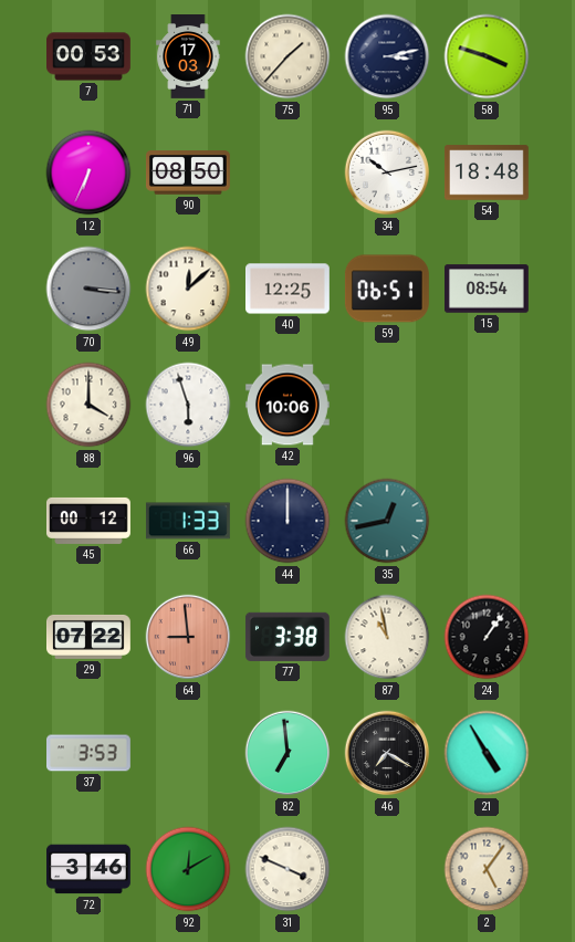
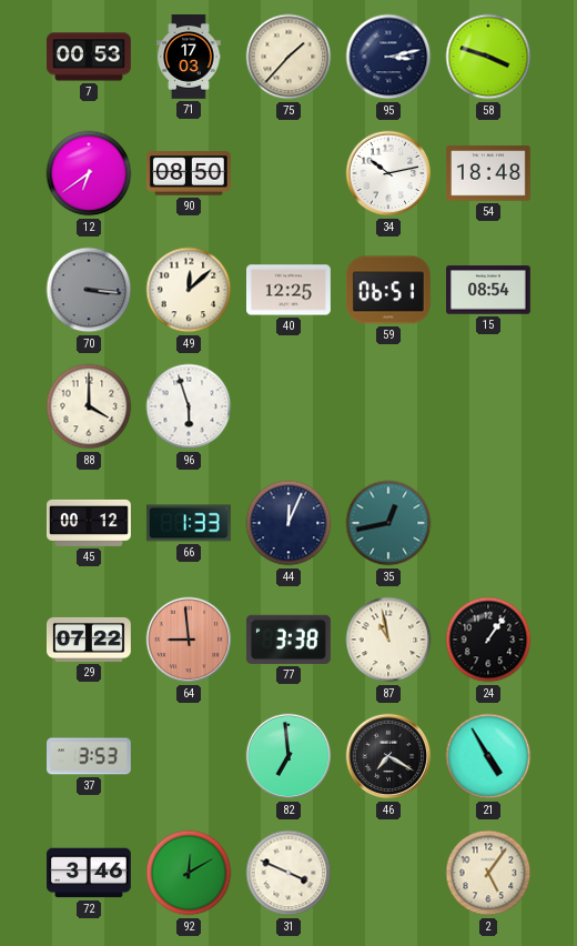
12: 6:34 -> 6:39
42: 10:06 -> none
44: 12:00 -> 12:04
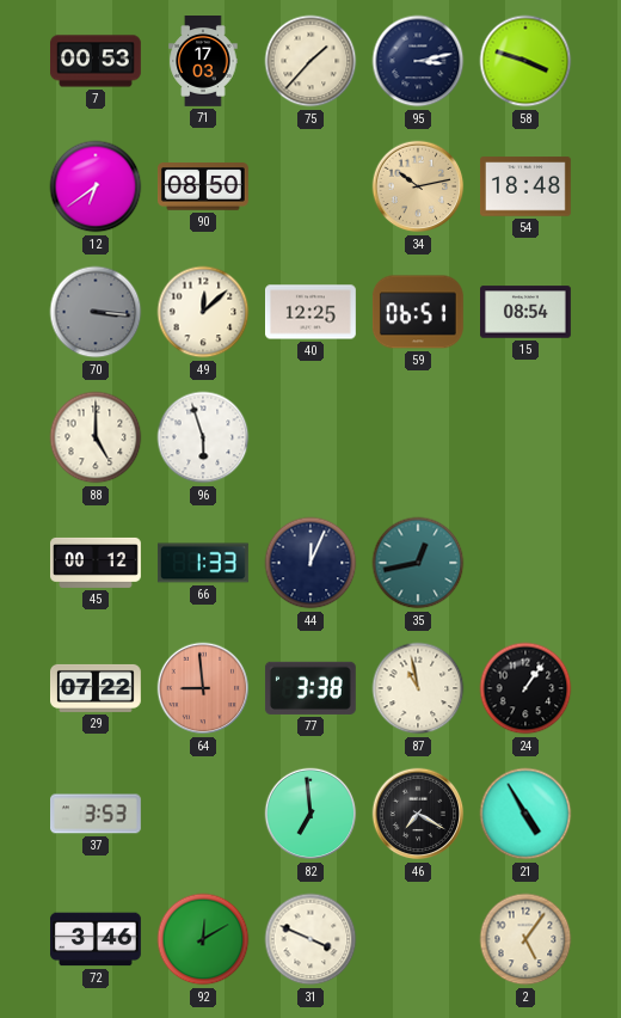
34 dial: white -> champagne
88: 4:00 -> 5:00
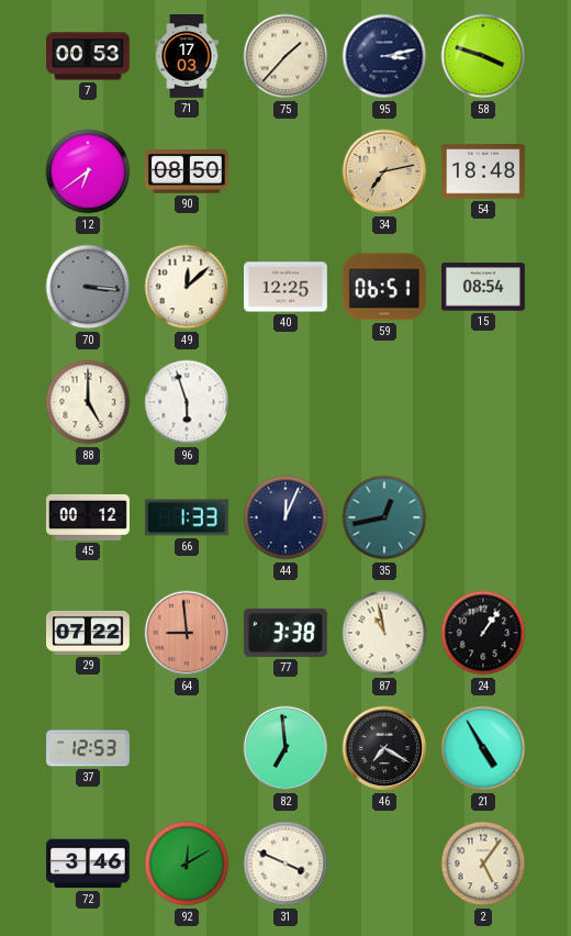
34: 10:13 -> 7:13
37: 3:53 -> 12:53
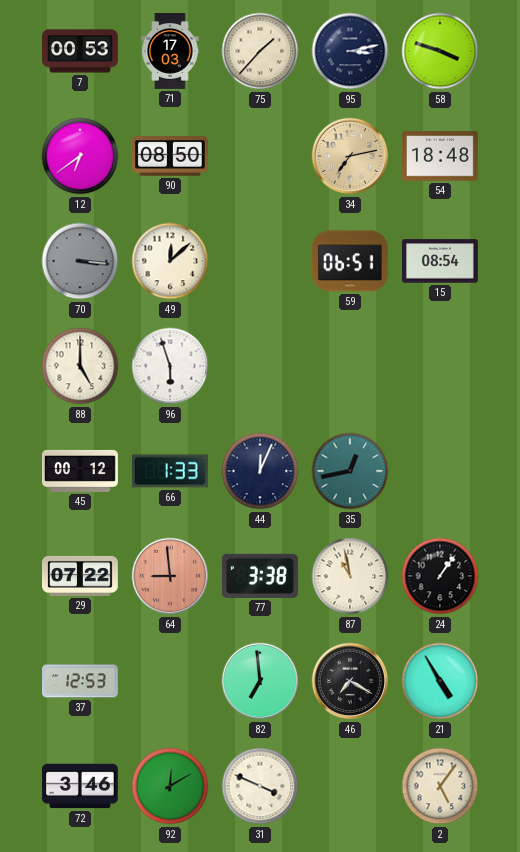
40: 12:25 -> none
